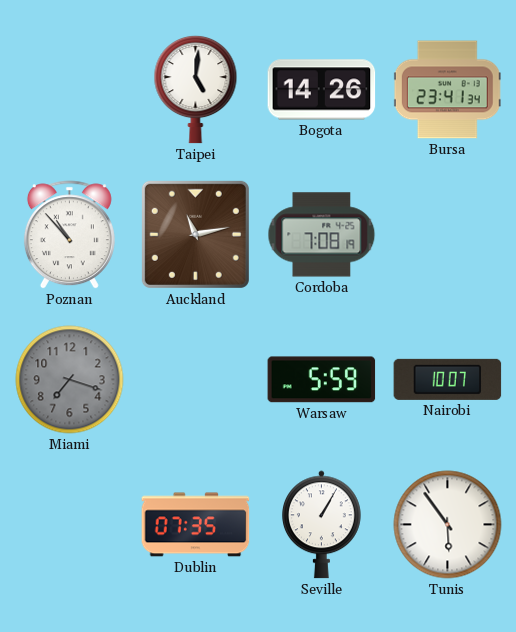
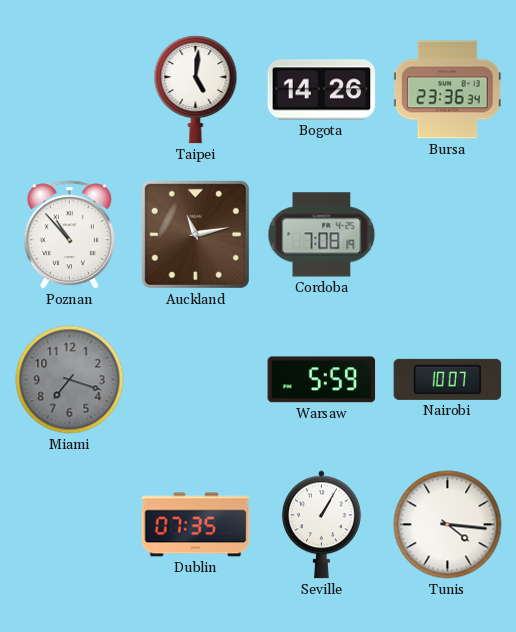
Bursa: 23:41 -> 23:36
Tunis: 5:54 -> 4:16
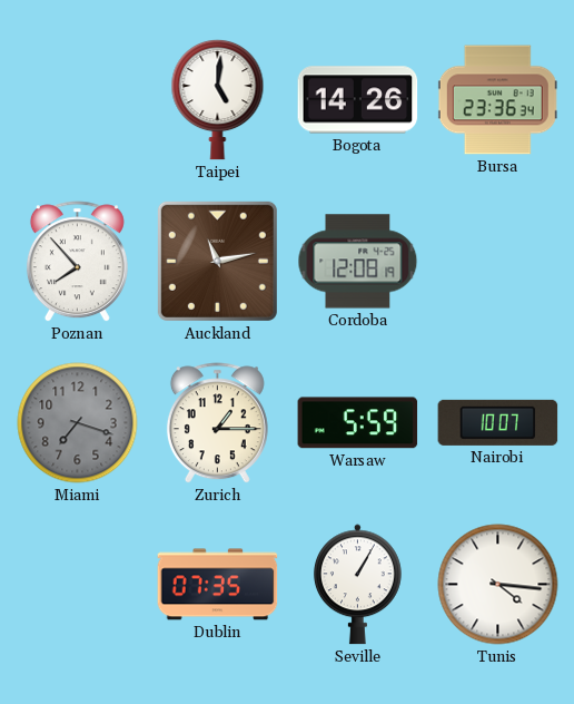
Poznan: 10:53 -> 7:53
Cordoba: 7:08 -> 12:08
Zurich: none -> 1:15
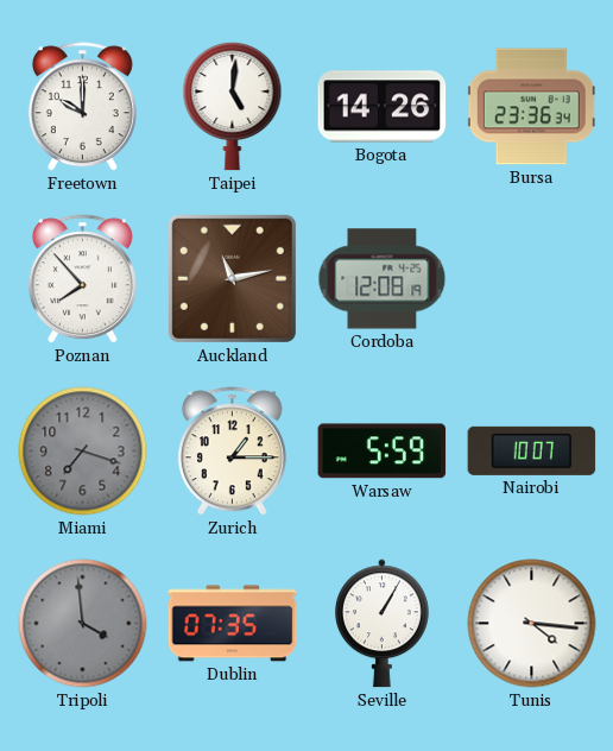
Freetown: none -> 10:00
Tripoli: none -> 3:59
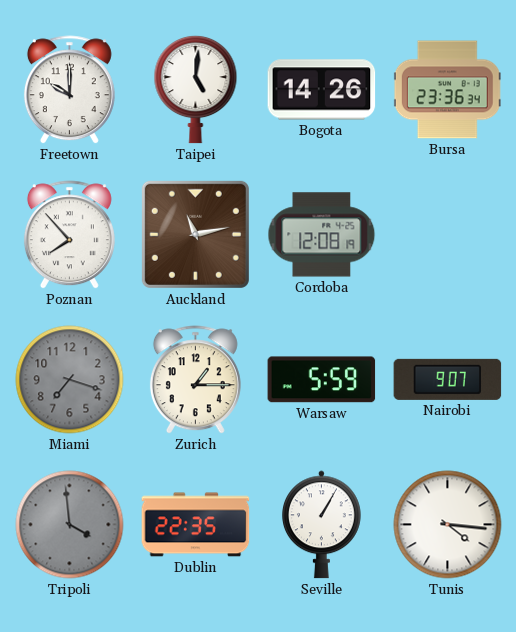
Nairobi: 10:07 -> 9:07
Dublin: 07:35 -> 22:35
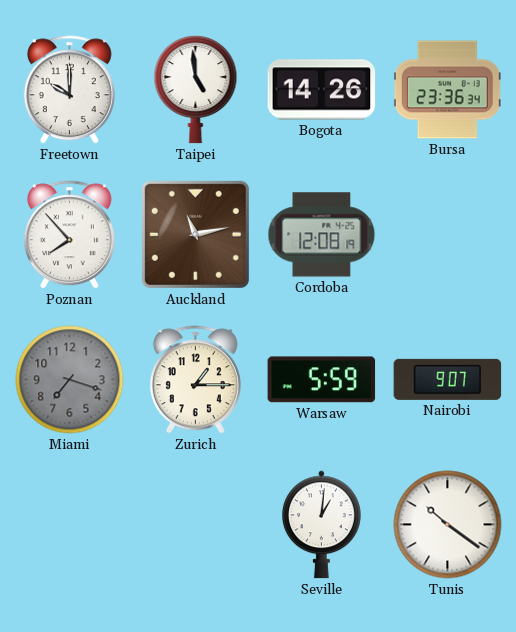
Taipei: 5:01 -> 4:59
Tripoli: 3:59 -> none
Dublin: 22:35 -> none
Seville: 1:05 -> 1:01
Tunis: 4:16 -> 10:21
